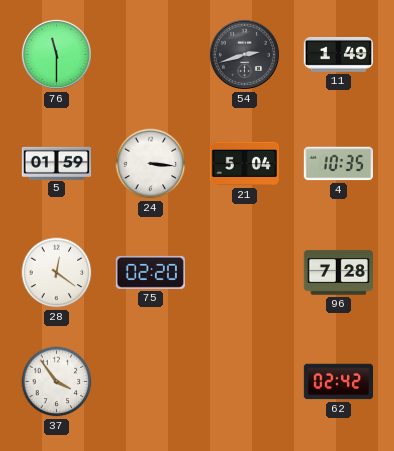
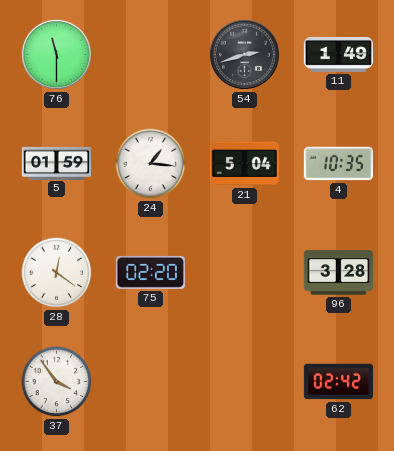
24: 3:16 -> 1:16
96: 7:28 -> 3:28
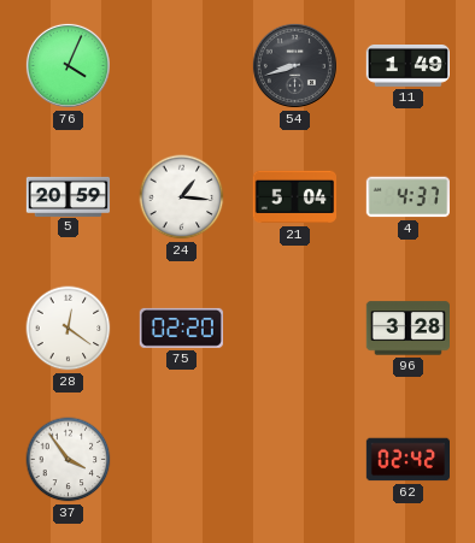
76: 11:30 -> 4:04
54: 2:42 -> 8:42
5: 01:59 -> 20:59
4: 10:35 -> 4:37
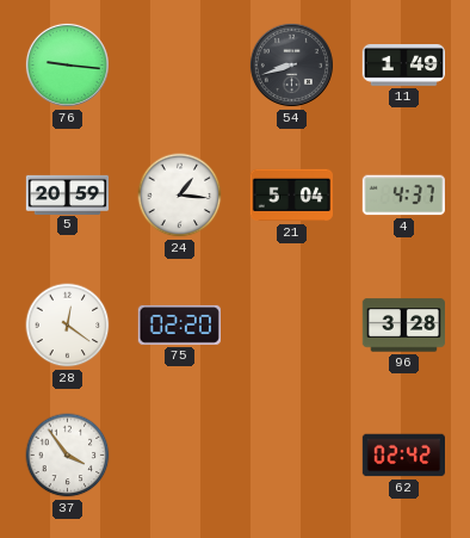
76: 4:04 -> 9:16
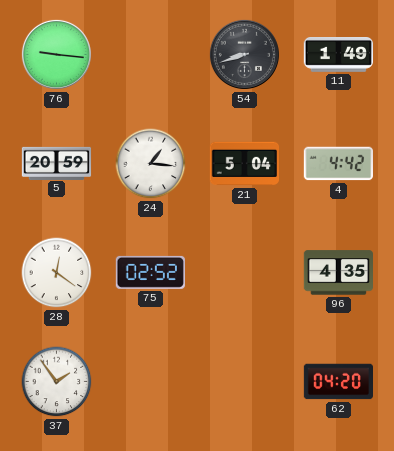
4: 4:37 -> 4:42
75: 02:20 -> 02:52
96: 3:28 -> 4:35
37: 3:54 -> 1:54
62: 02:42 -> 04:20
